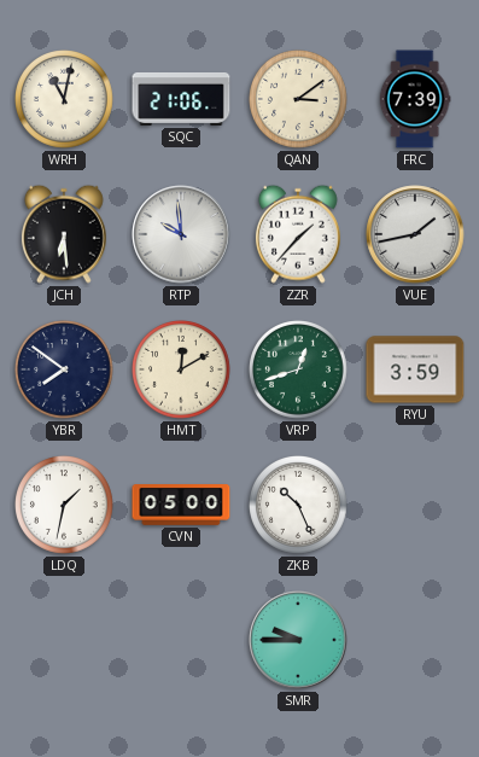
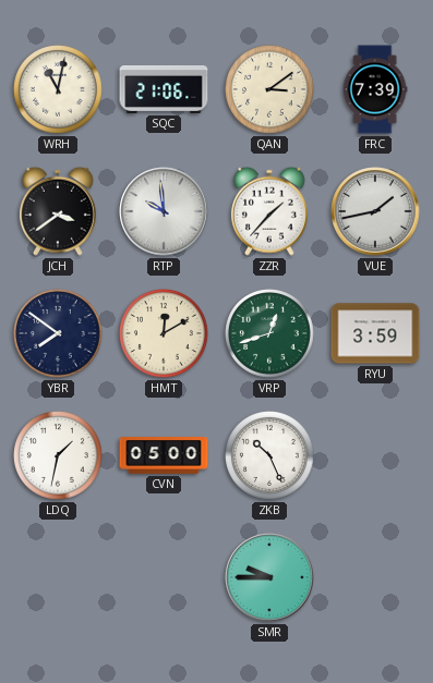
JCH: 6:29 -> 3:39
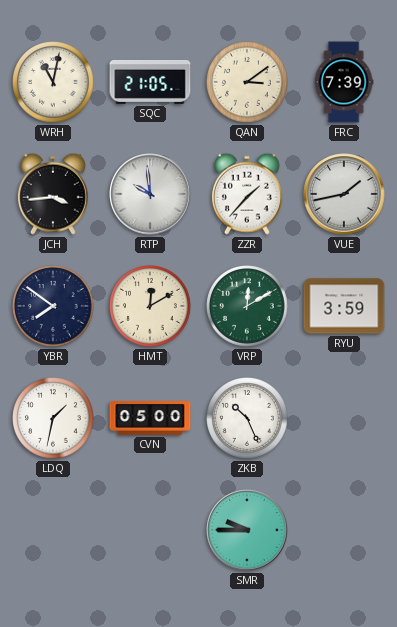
SQC: 21:06 -> 21:05
JCH: 3:39 -> 3:44
VRP: 12:42 -> 12:10
